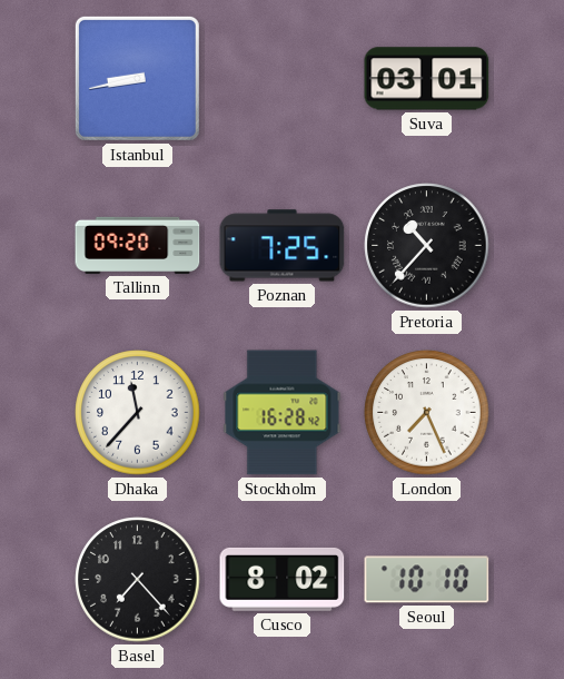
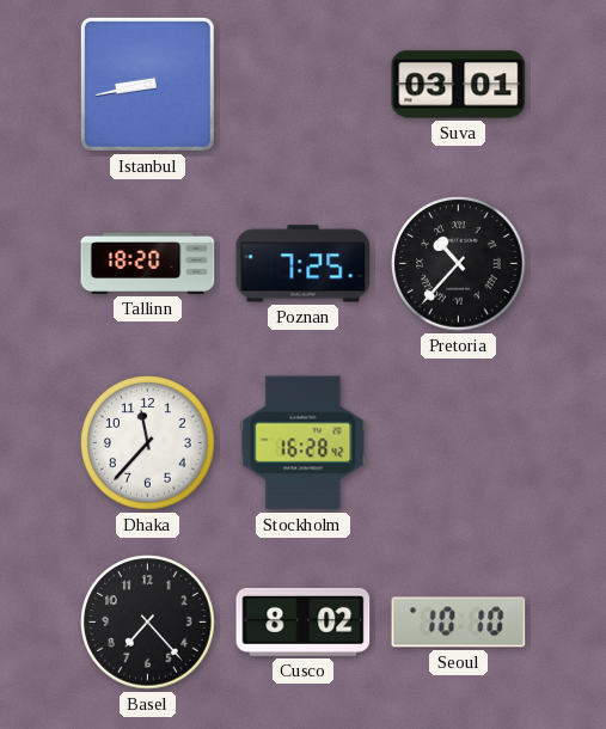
Tallinn: 09:20 -> 18:20
London: 7:26 -> none
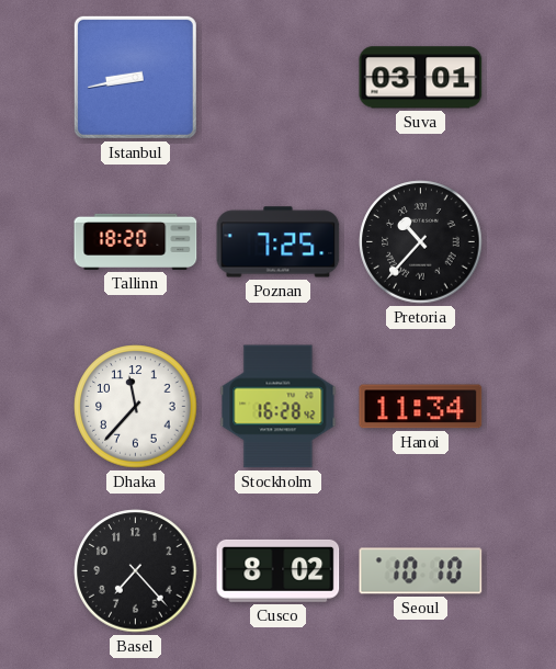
Hanoi: none -> 11:34
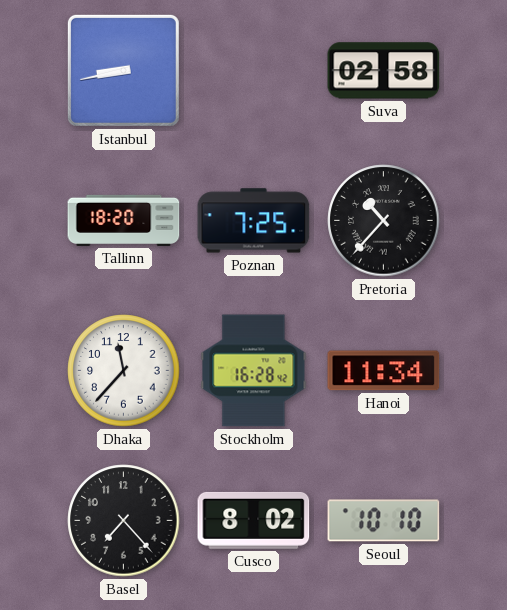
Suva: 03:01 -> 02:58
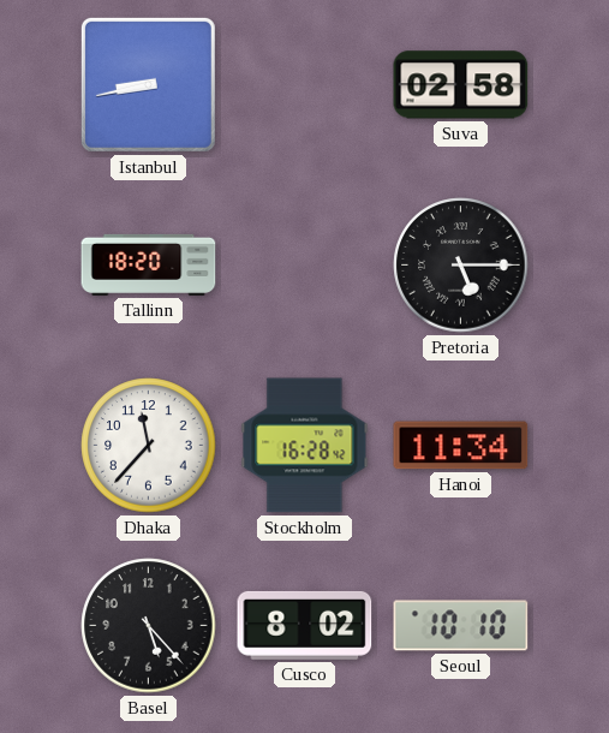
Poznan: 7:25 -> none
Pretoria: 10:37 -> 5:15
Basel: 7:23 -> 5:23
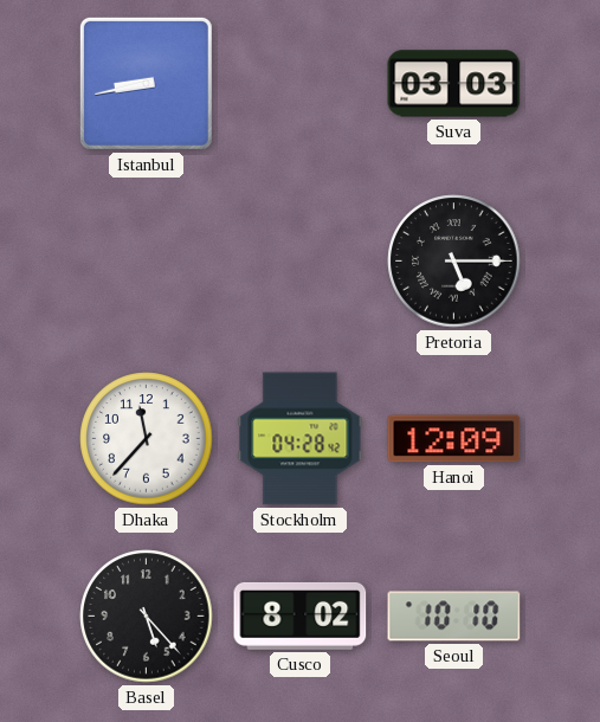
Suva: 02:58 -> 03:03
Tallinn: 18:20 -> none
Stockholm: 16:28 -> 04:28
Hanoi: 11:34 -> 12:09
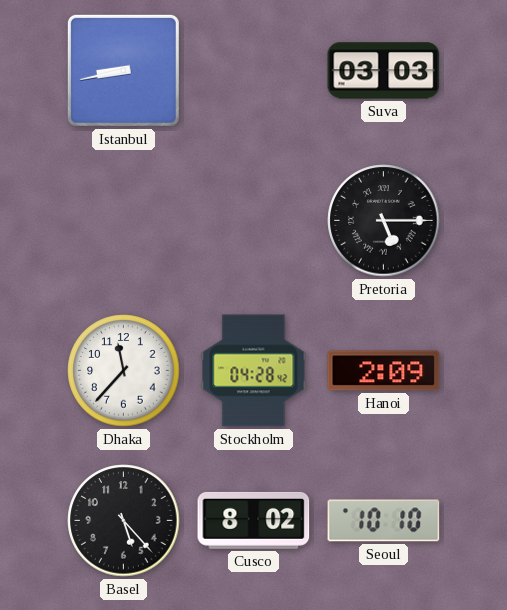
Hanoi: 12:09 -> 2:09
